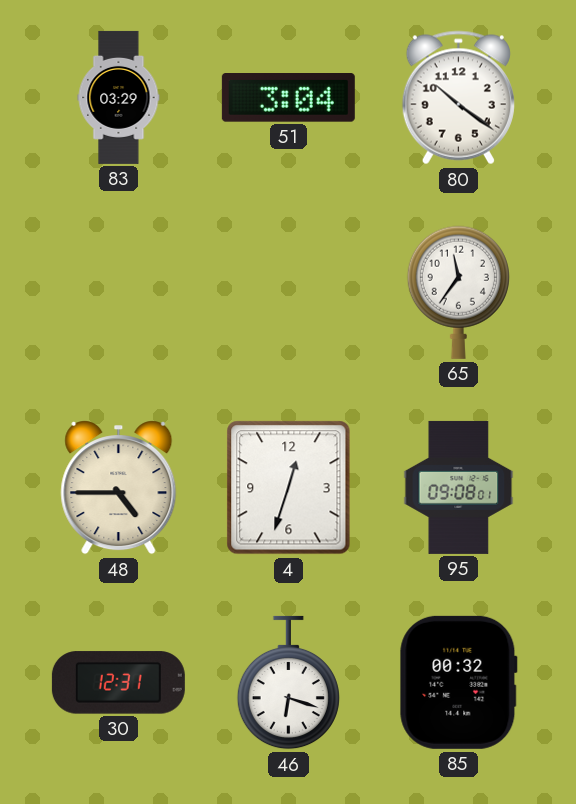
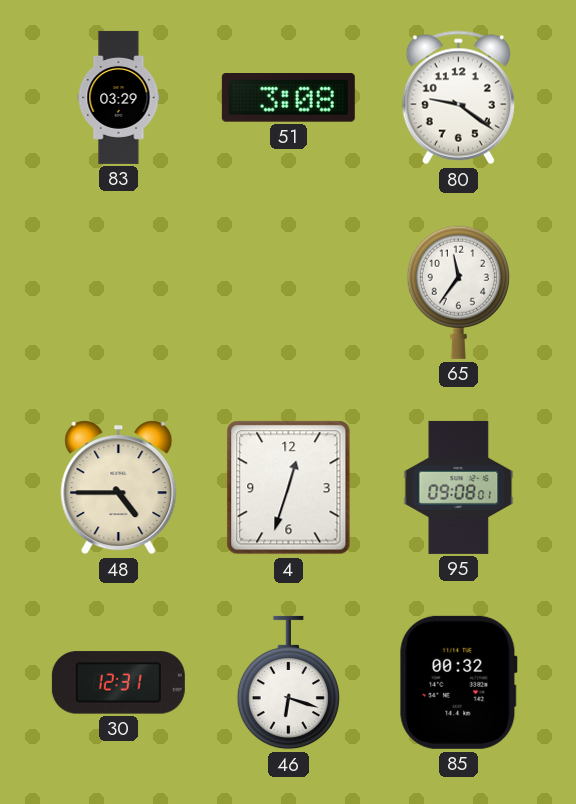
51: 3:04 -> 3:08
80: 10:21 -> 9:21
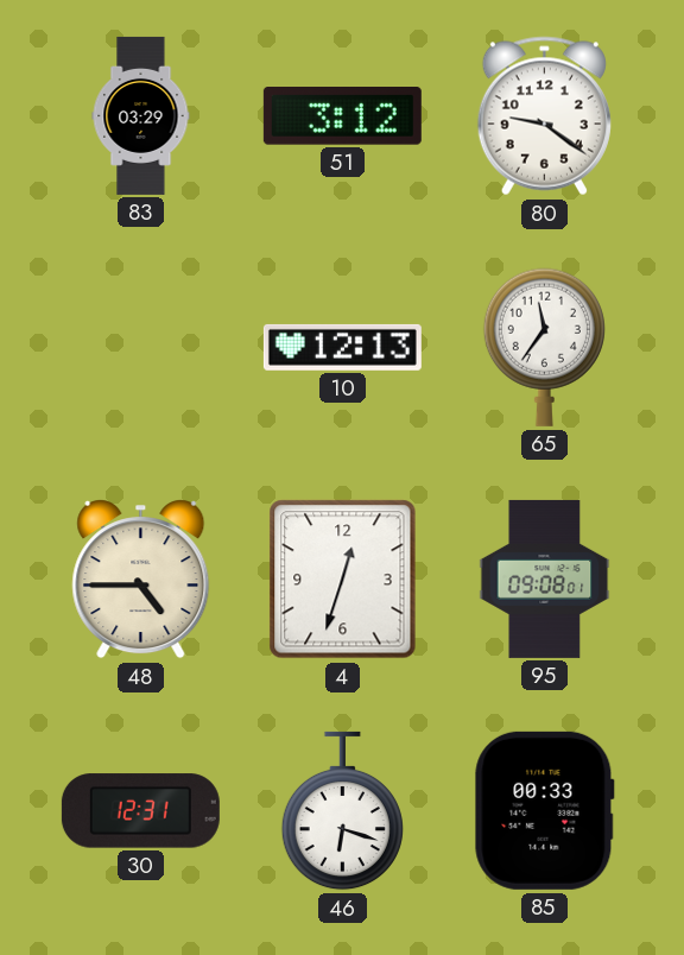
51: 3:08 -> 3:12
10: none -> 12:13
85: 00:32 -> 00:33
